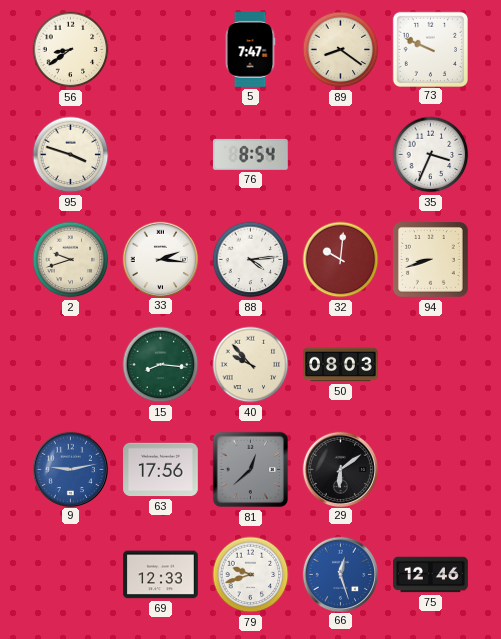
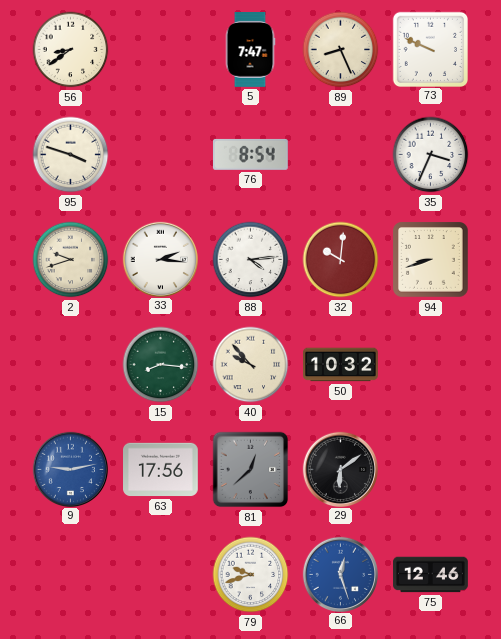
89: 8:21 -> 8:26
50: 08:03 -> 10:32
69: 12:33 -> none
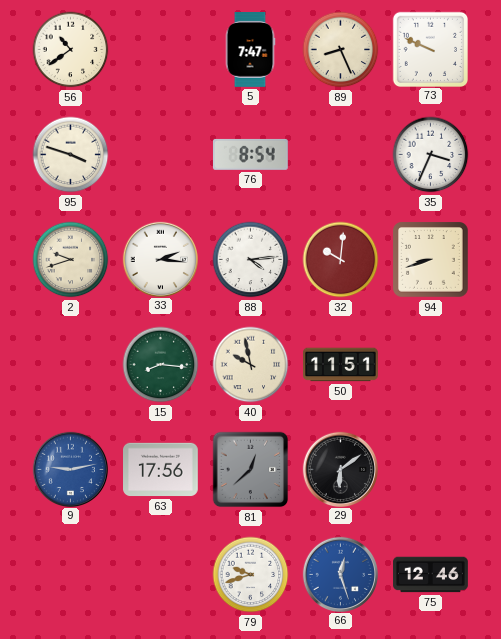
56: 8:39 -> 10:39
40: 9:53 -> 9:58
50: 10:32 -> 11:51
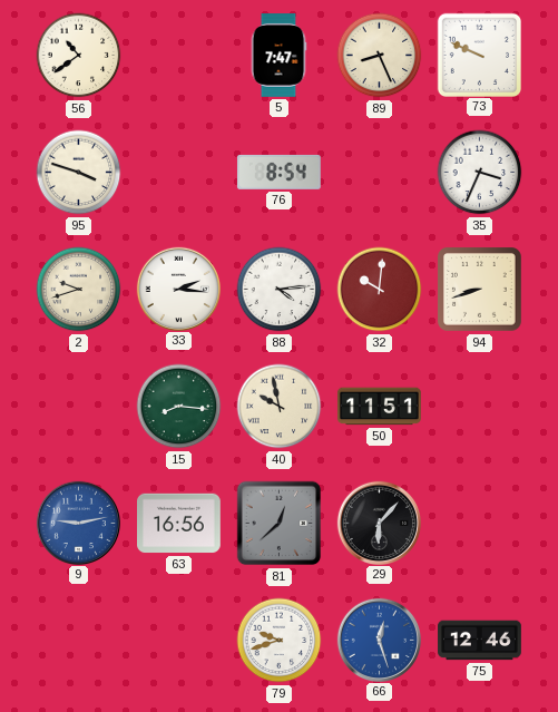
63: 17:56 -> 16:56
29: 6:09 -> 6:07
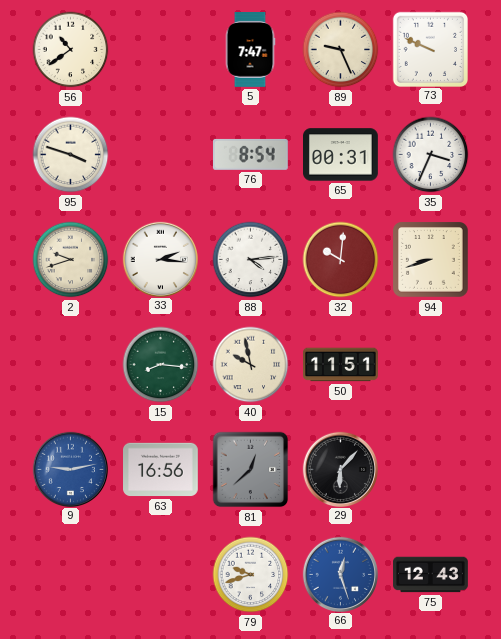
89: 8:26 -> 9:26
65: none -> 00:31
75: 12:46 -> 12:43
